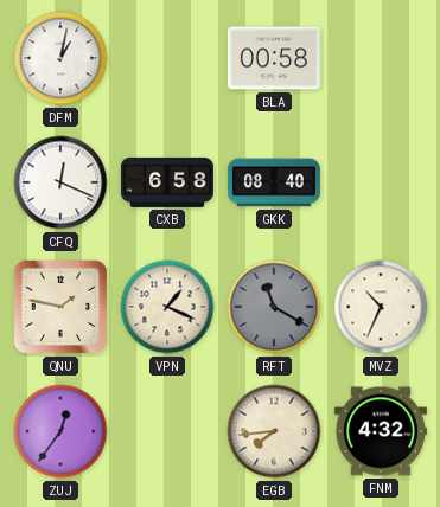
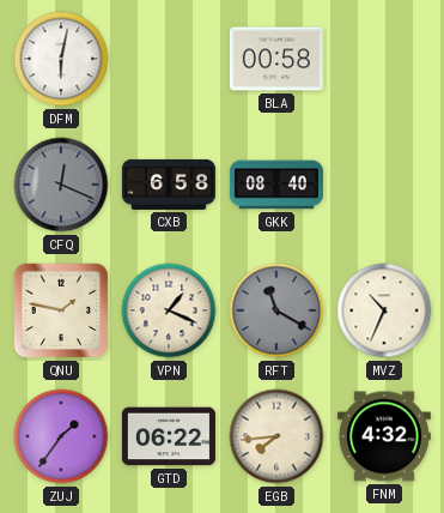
DFM: 1:02 -> 6:02
CFQ dial: white -> grey
ZUJ: 12:36 -> 1:36
GTD: none -> 06:22
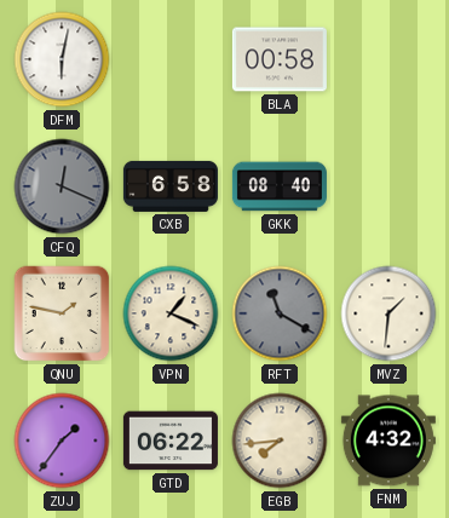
MVZ: 10:34 -> 1:31
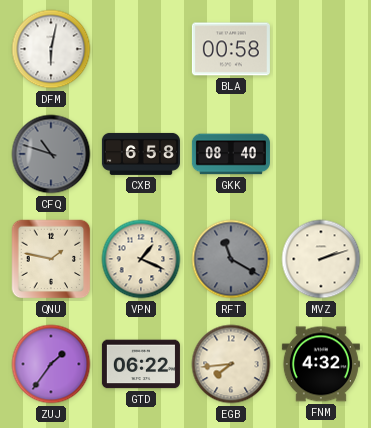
CFQ: 12:19 -> 10:48
MVZ: 1:31 -> 2:12
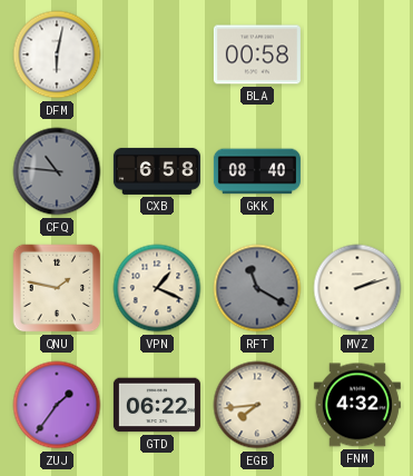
CFQ: 10:48 -> 10:46
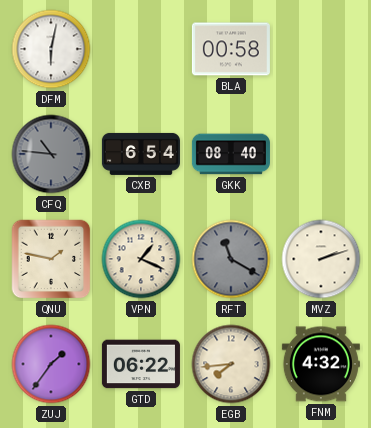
CXB: 6:58 -> 6:54
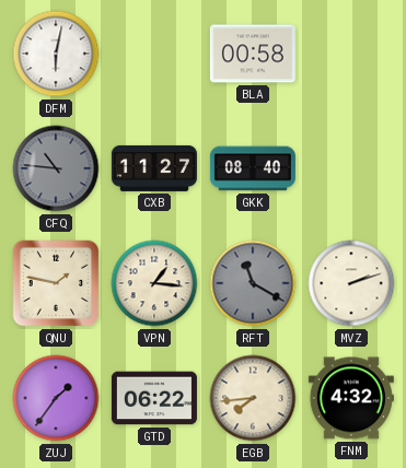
CXB: 6:54 -> 11:27
VPN: 1:19 -> 1:16
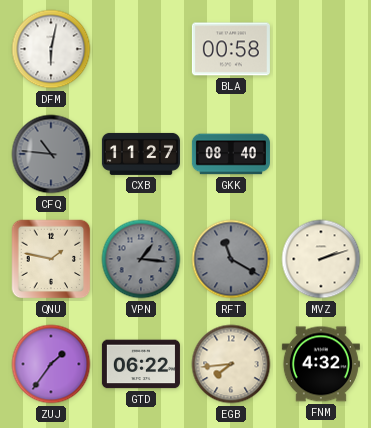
VPN dial: cream -> grey
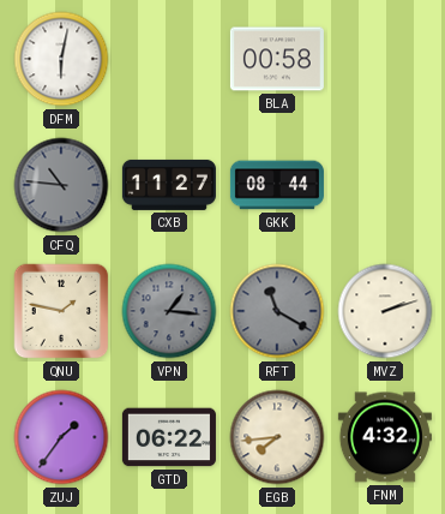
GKK: 08:40 -> 08:44
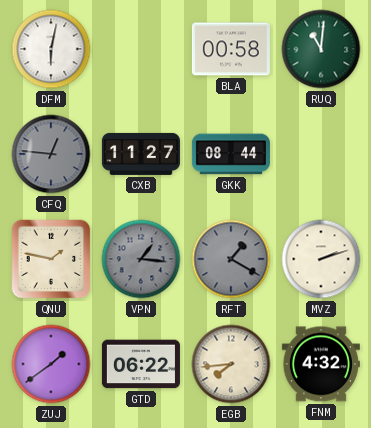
RUQ: none -> 11:01
CFQ: 10:46 -> 12:46
RFT: 11:20 -> 1:20
ZUJ: 1:36 -> 1:39
